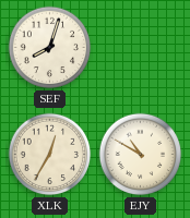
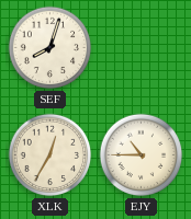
EJY: 10:50 -> 10:45
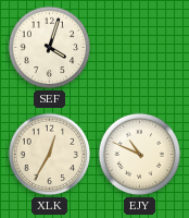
SEF: 8:03 -> 4:03
EJY: 10:45 -> 10:49
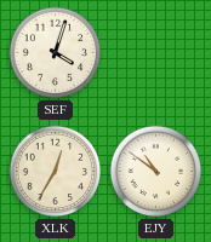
EJY: 10:49 -> 10:51
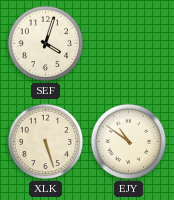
XLK: 12:35 -> 5:27
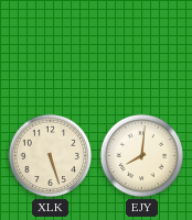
SEF: 4:03 -> none
EJY: 10:51 -> 8:01
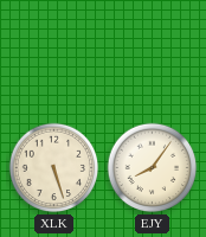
EJY: 8:01 -> 8:06
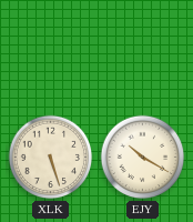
EJY: 8:06 -> 10:20
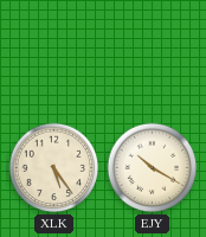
XLK: 5:27 -> 5:24
